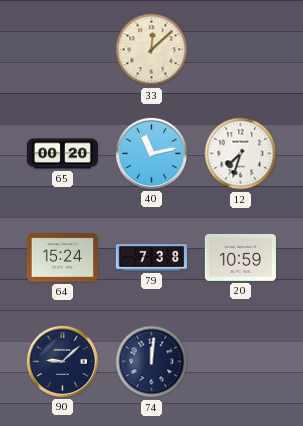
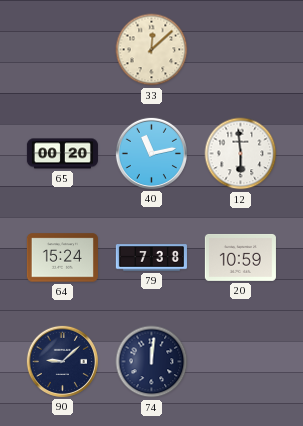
12: 7:33 -> 5:59
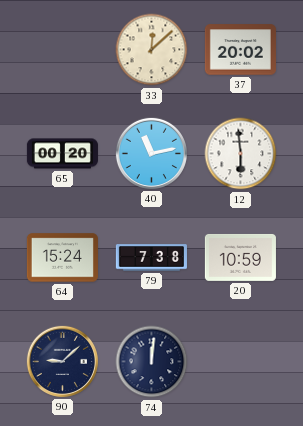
37: none -> 20:02
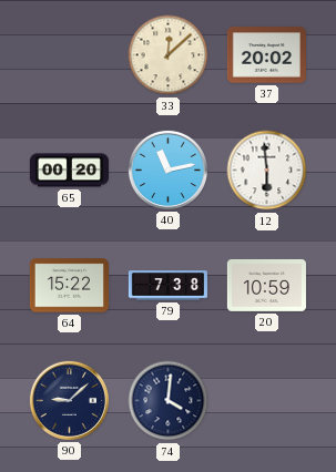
64: 15:24 -> 15:22
74: 12:01 -> 4:01
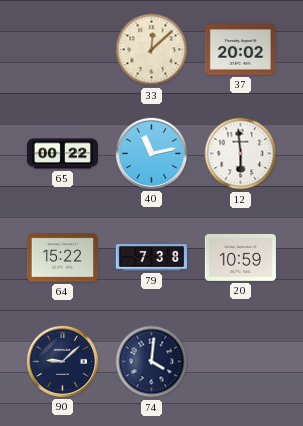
65: 00:20 -> 00:22
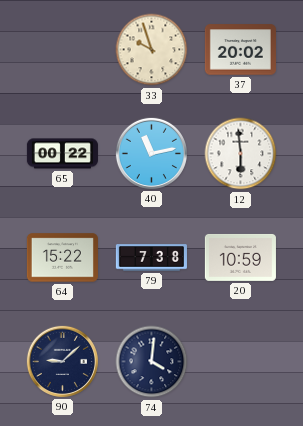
33: 12:08 -> 9:57
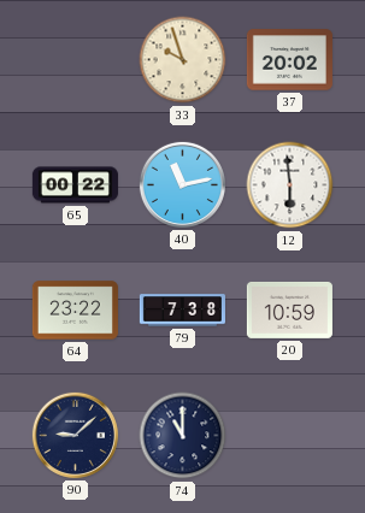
64: 15:22 -> 23:22
74: 4:01 -> 11:00
